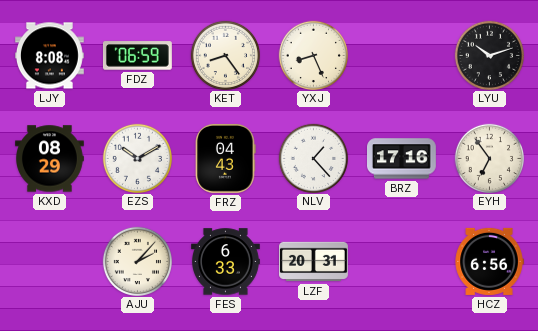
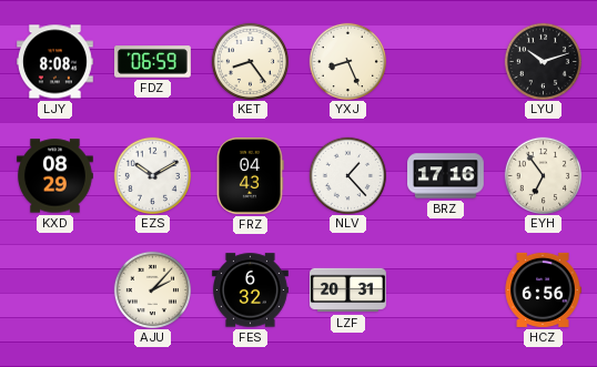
FES: 6:33 -> 6:32
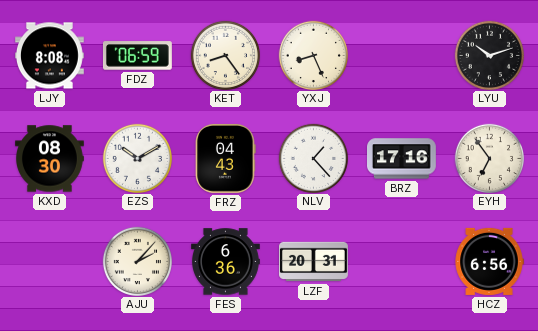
KXD: 08:29 -> 08:30
FES: 6:32 -> 6:36
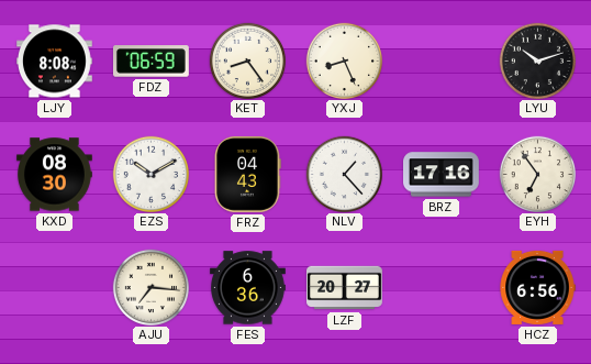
AJU: 2:07 -> 7:16
LZF: 20:31 -> 20:27
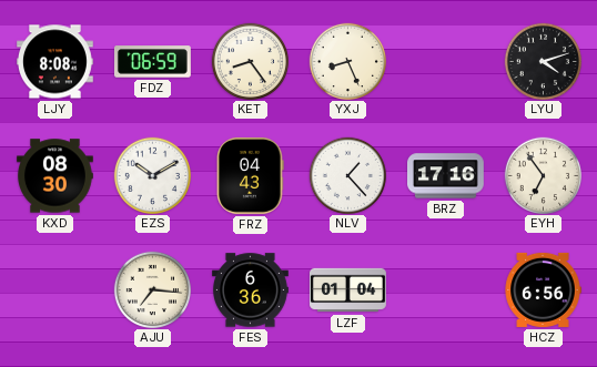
LYU: 10:12 -> 4:12
LZF: 20:27 -> 01:04
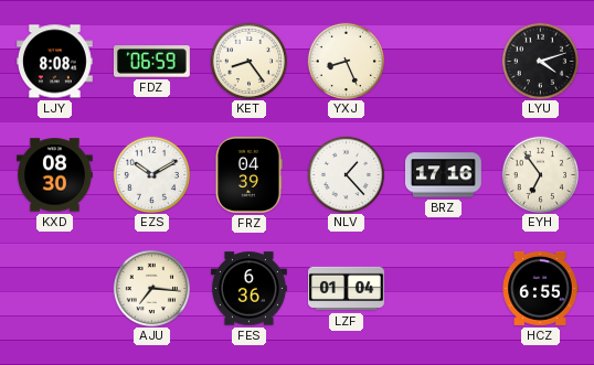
FRZ: 04:43 -> 04:39
HCZ: 6:56 -> 6:55
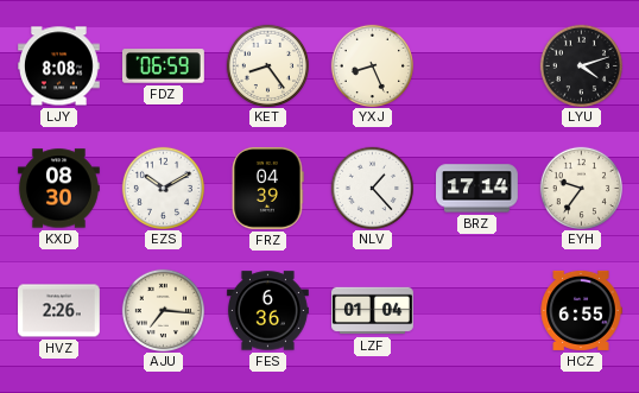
BRZ: 17:16 -> 17:14
EYH: 6:54 -> 9:36
HVZ: none -> 2:26
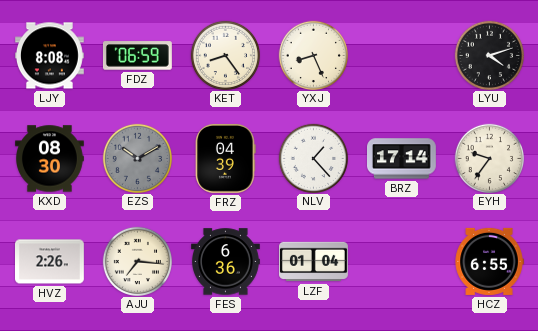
EZS dial: white -> grey
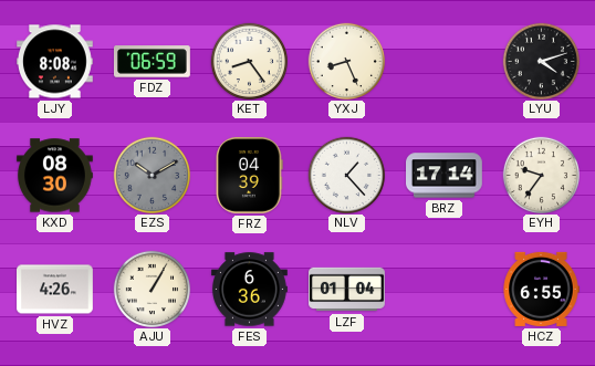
HVZ: 2:26 -> 4:26
AJU: 7:16 -> 1:05
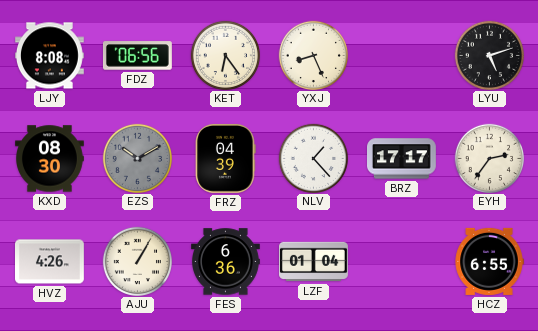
FDZ: 06:59 -> 06:56
KET: 8:24 -> 6:24
LYU: 4:12 -> 5:12
BRZ: 17:14 -> 17:17
EYH: 9:36 -> 2:36
